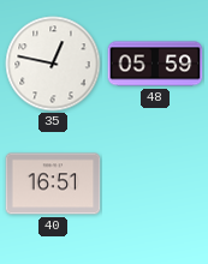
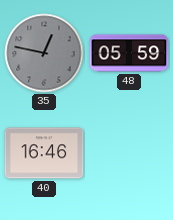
35 dial: white -> grey
40: 16:51 -> 16:46
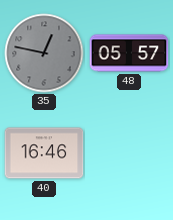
48: 05:59 -> 05:57
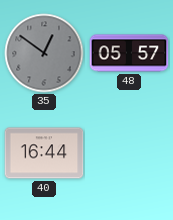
35: 12:47 -> 12:51
40: 16:46 -> 16:44
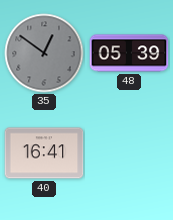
48: 05:57 -> 05:39
40: 16:44 -> 16:41
